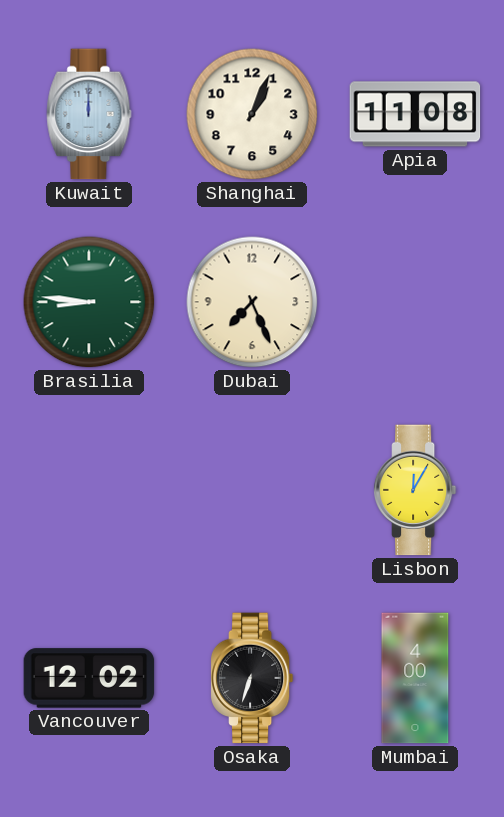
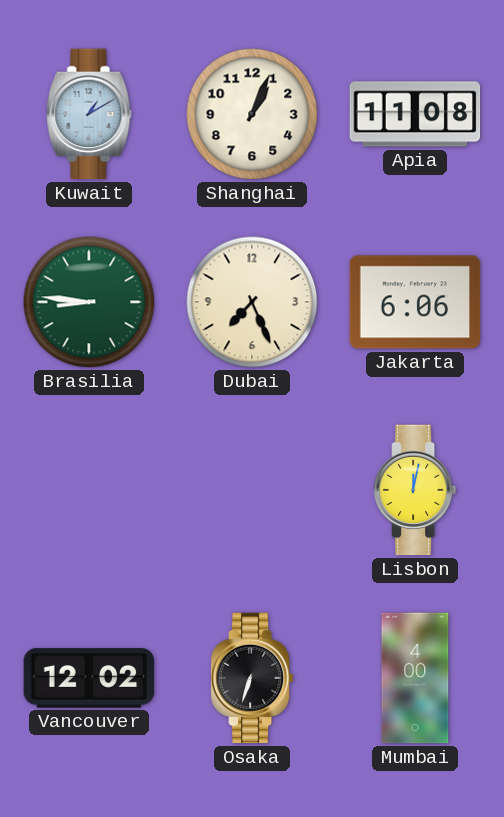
Kuwait: 12:00 -> 1:10
Jakarta: none -> 6:06
Lisbon: 12:05 -> 12:02
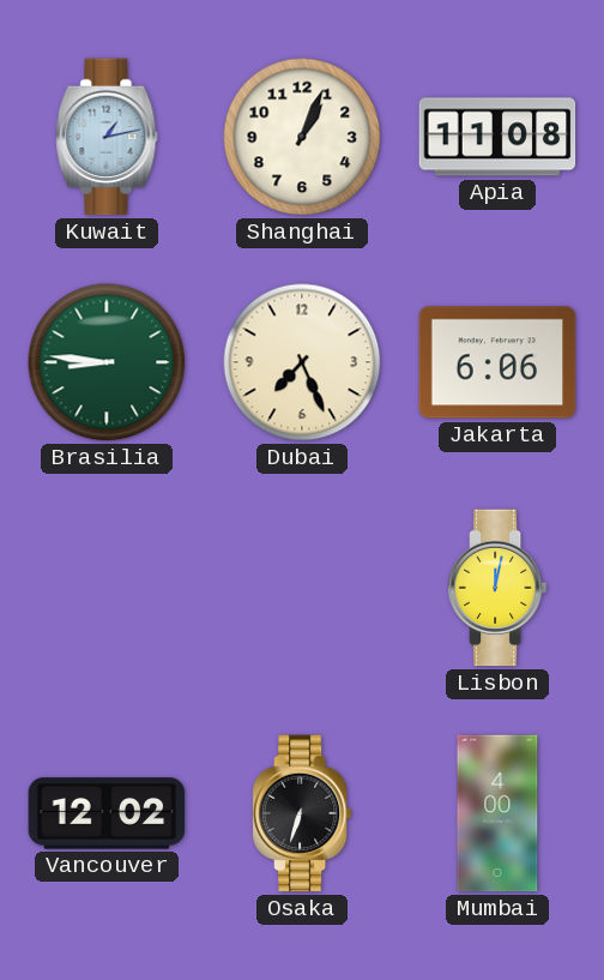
Kuwait: 1:10 -> 1:13
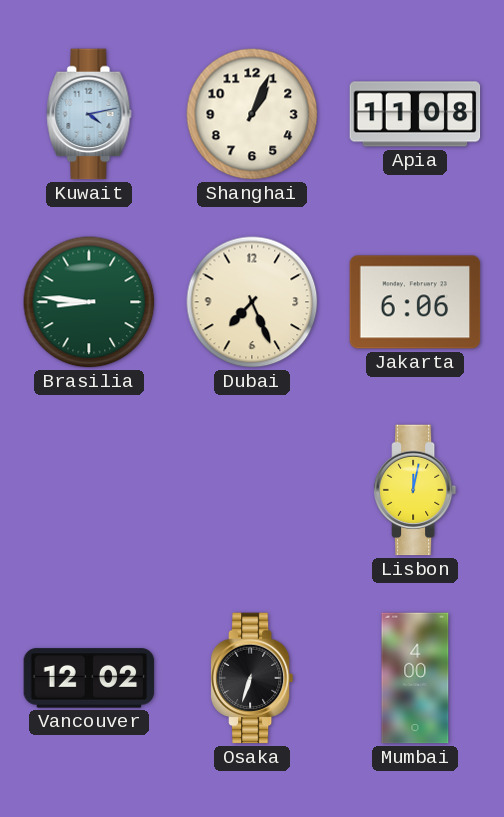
Kuwait: 1:13 -> 4:13
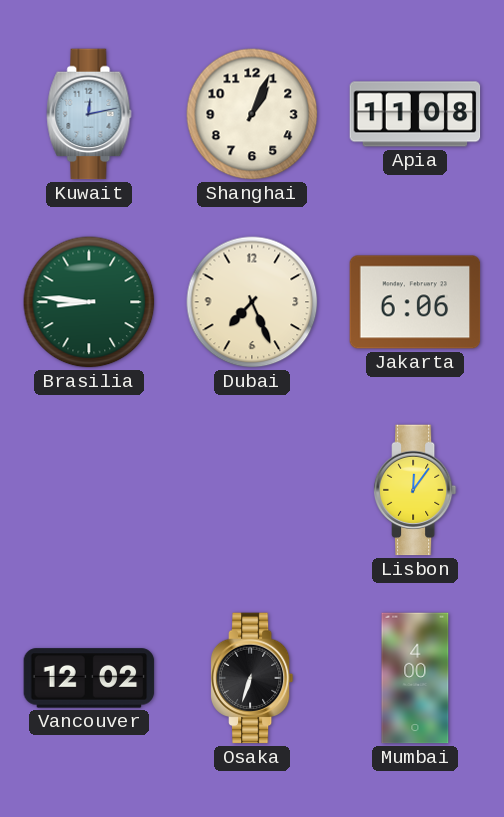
Kuwait: 4:13 -> 12:13
Lisbon: 12:02 -> 12:06
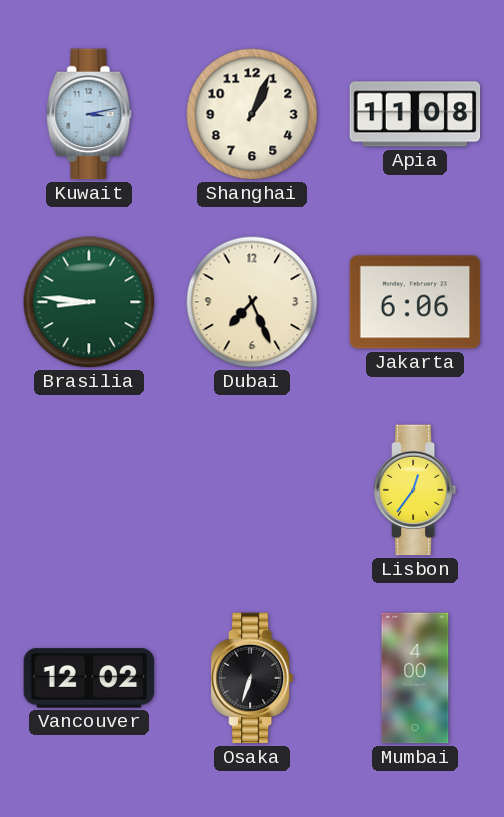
Kuwait: 12:13 -> 3:13
Lisbon: 12:06 -> 12:36
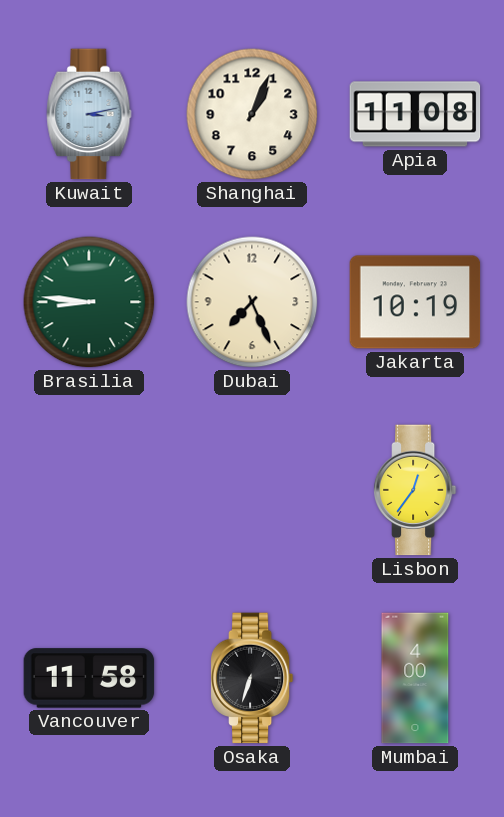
Jakarta: 6:06 -> 10:19
Vancouver: 12:02 -> 11:58
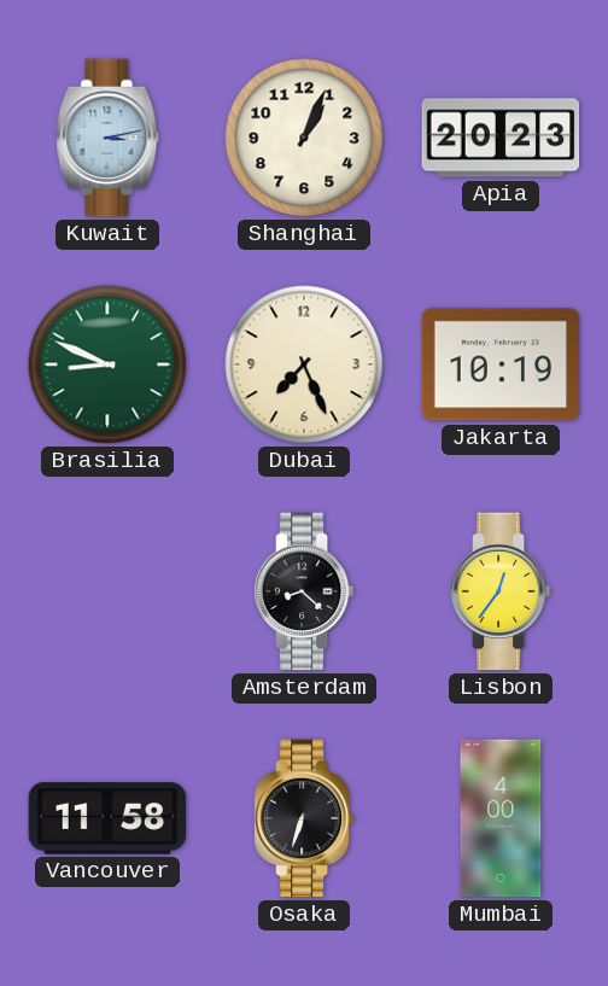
Apia: 11:08 -> 20:23
Brasilia: 8:46 -> 8:49
Amsterdam: none -> 8:22
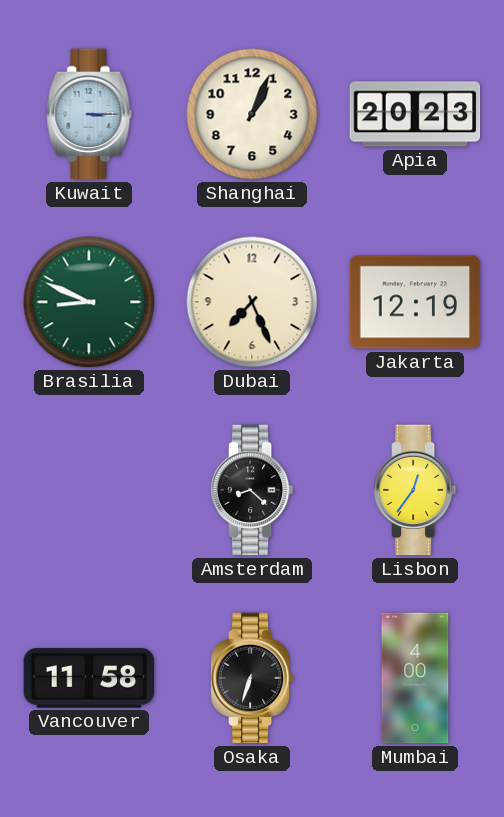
Kuwait: 3:13 -> 3:15
Jakarta: 10:19 -> 12:19
